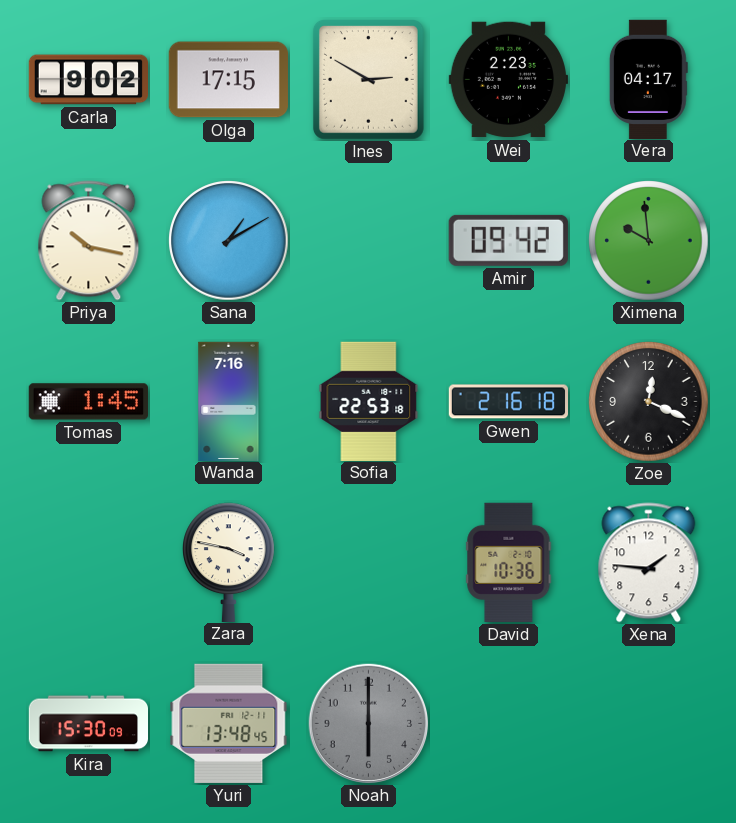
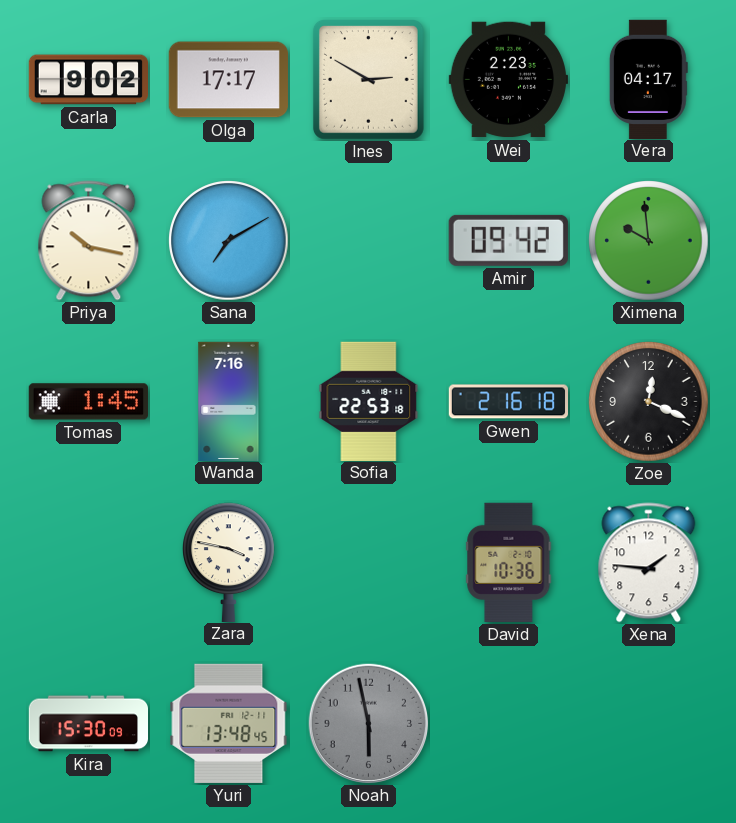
Olga: 17:15 -> 17:17
Sana: 1:10 -> 7:10
Noah: 6:00 -> 5:58
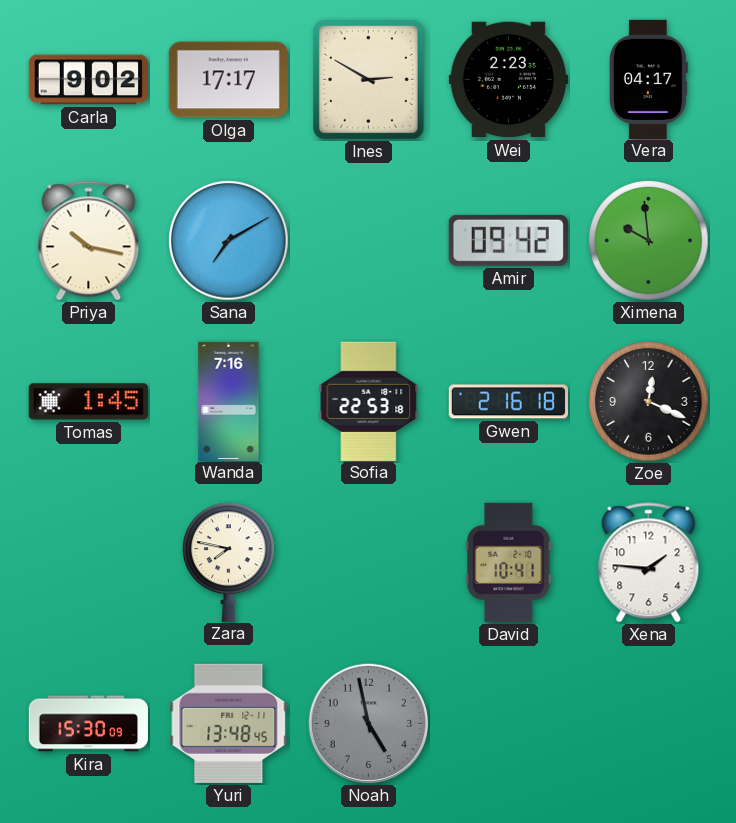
Zara: 3:47 -> 7:47
David: 10:36 -> 10:41
Noah: 5:58 -> 4:58
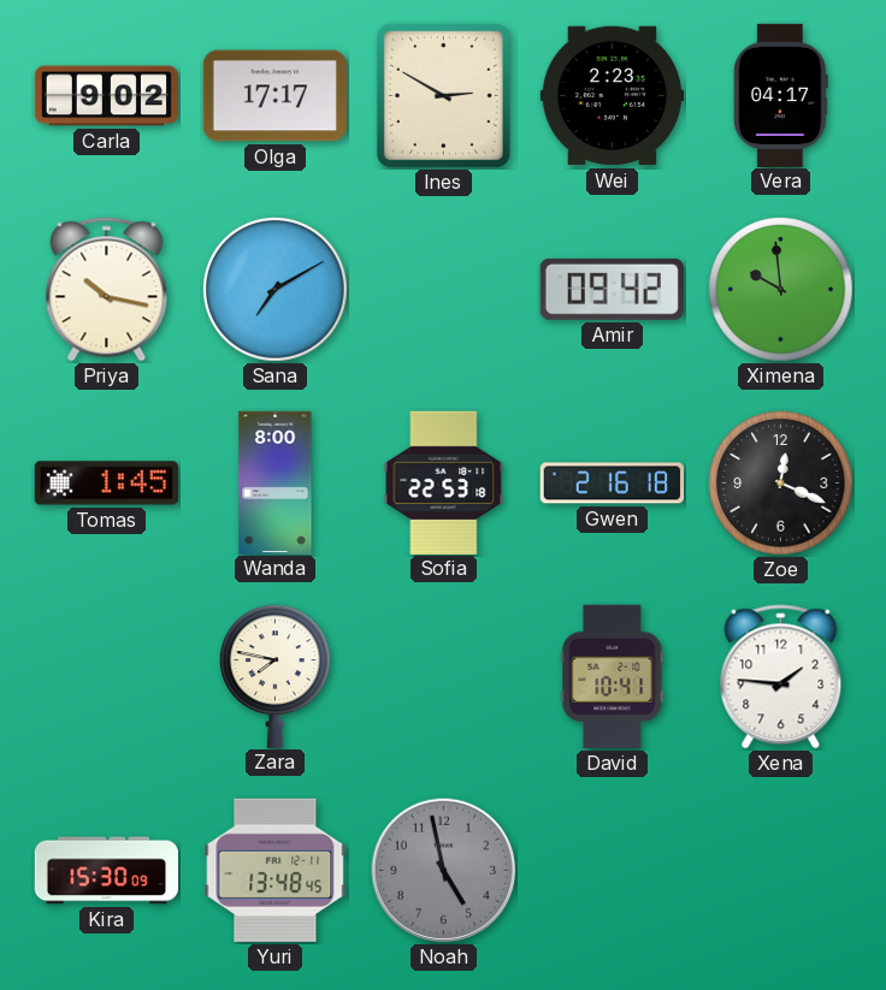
Wanda: 7:16 -> 8:00
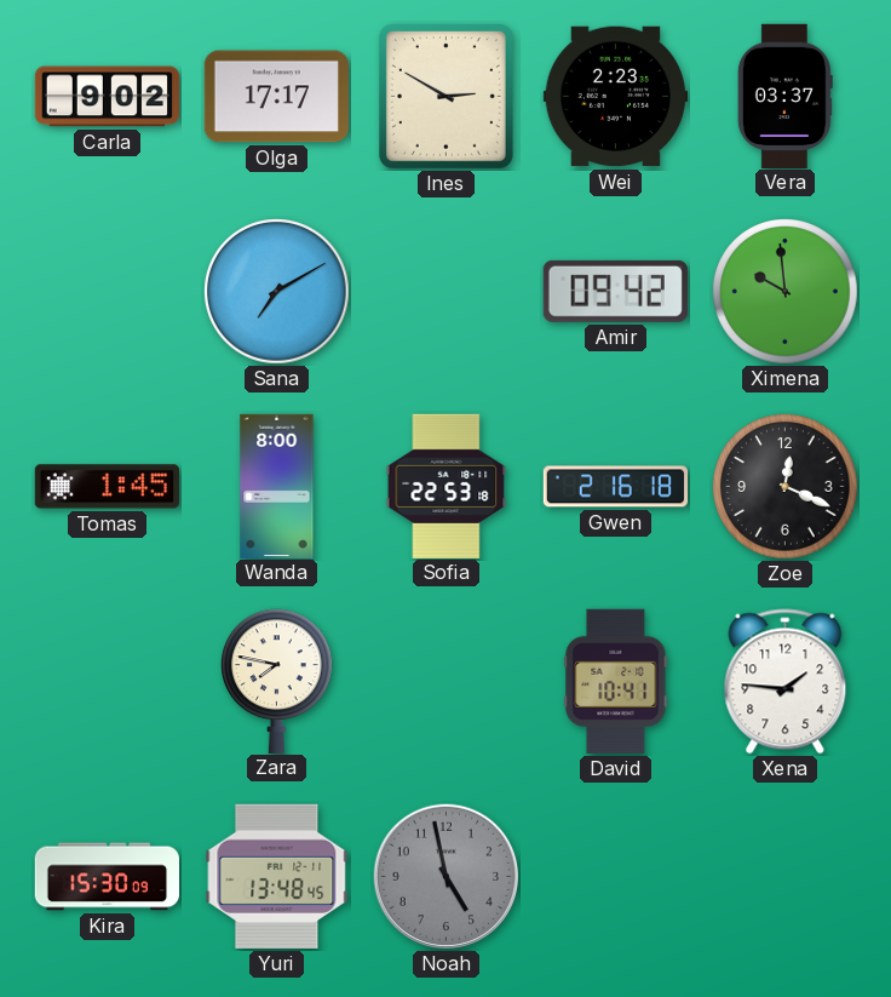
Vera: 04:17 -> 03:37
Priya: 10:17 -> none
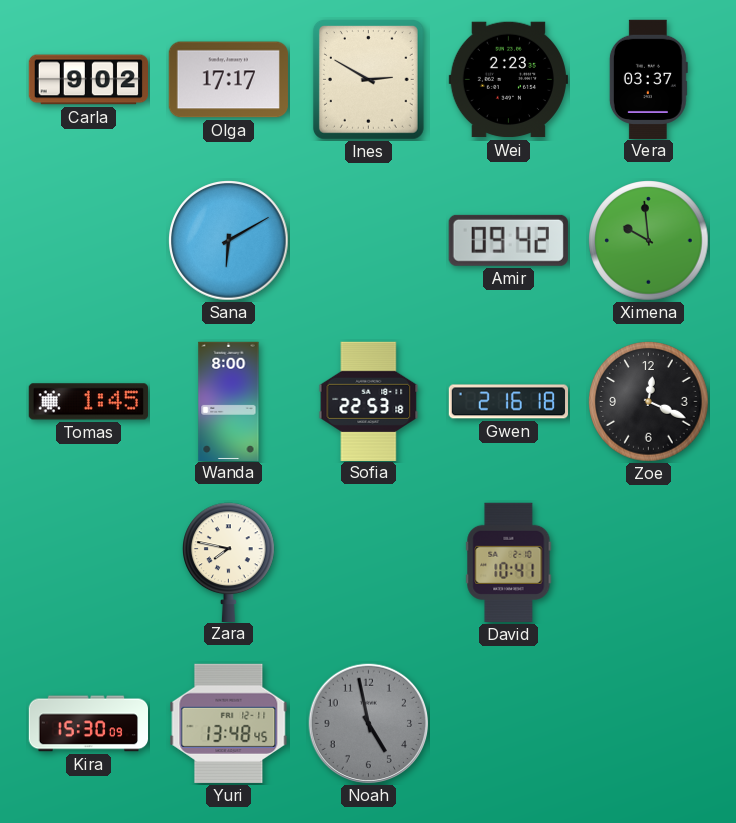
Sana: 7:10 -> 6:10
Xena: 1:46 -> none
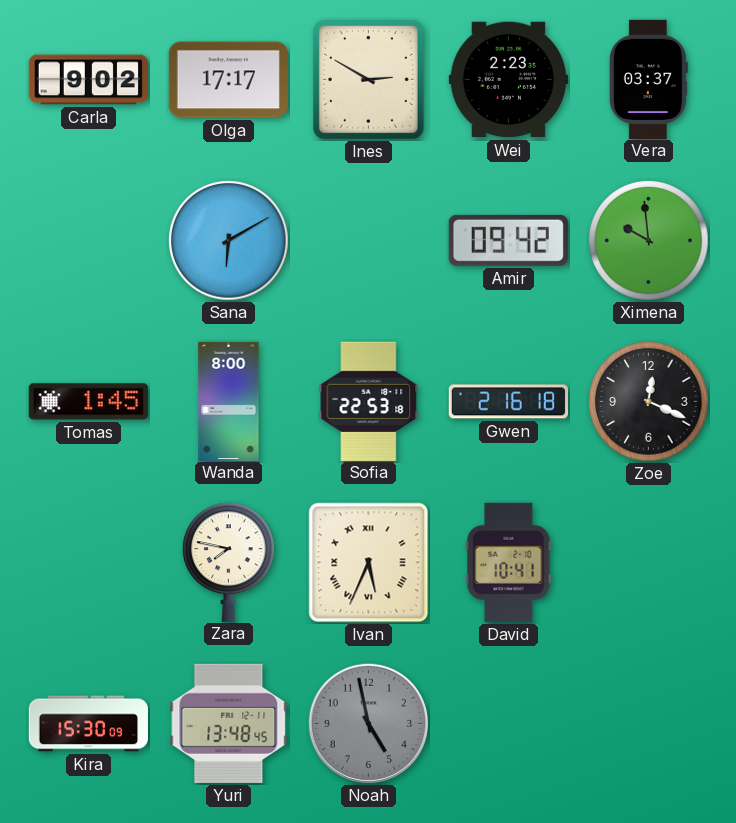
Ivan: none -> 5:34
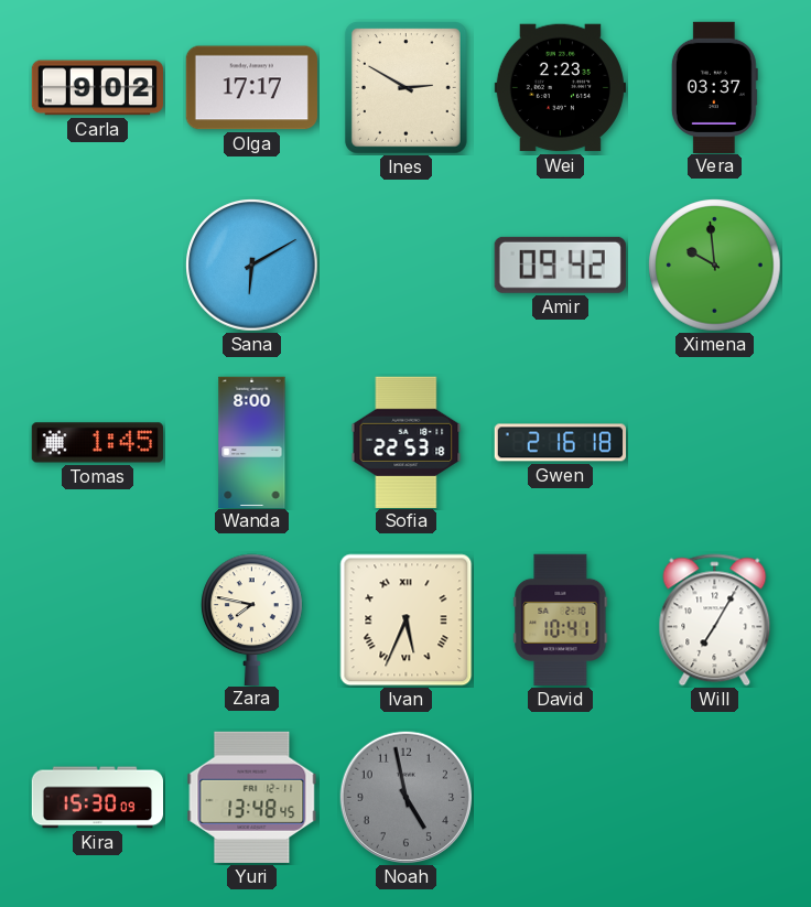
Zoe: 12:19 -> none
Will: none -> 7:05
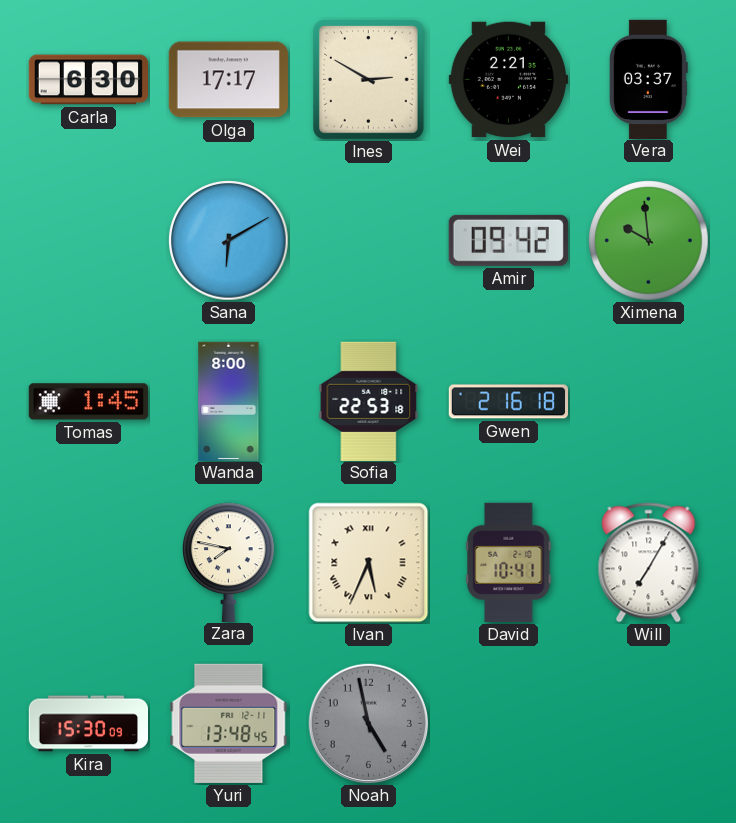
Carla: 9:02 -> 6:30
Wei: 2:23 -> 2:21
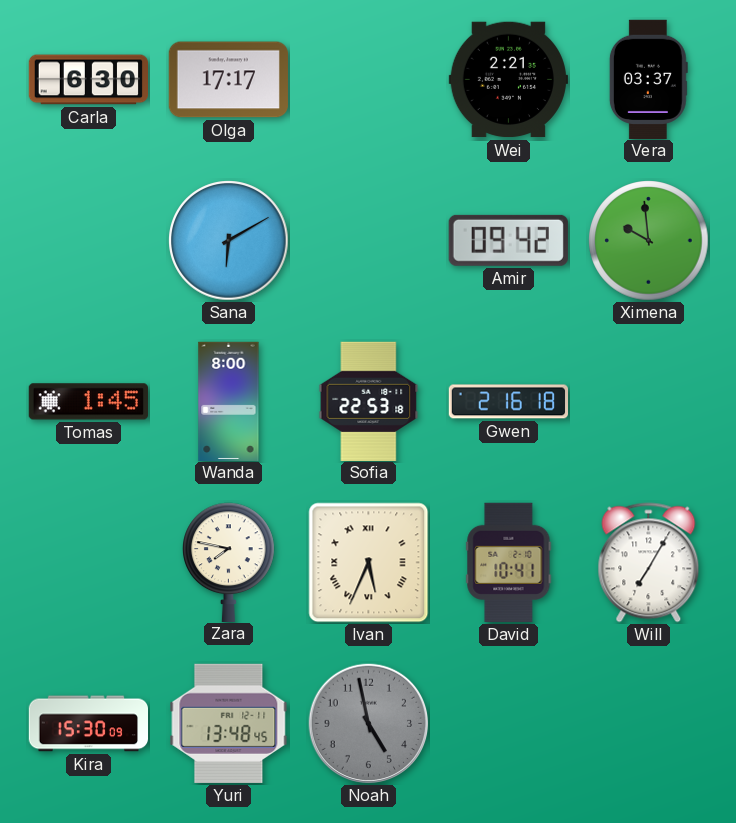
Ines: 2:50 -> none
